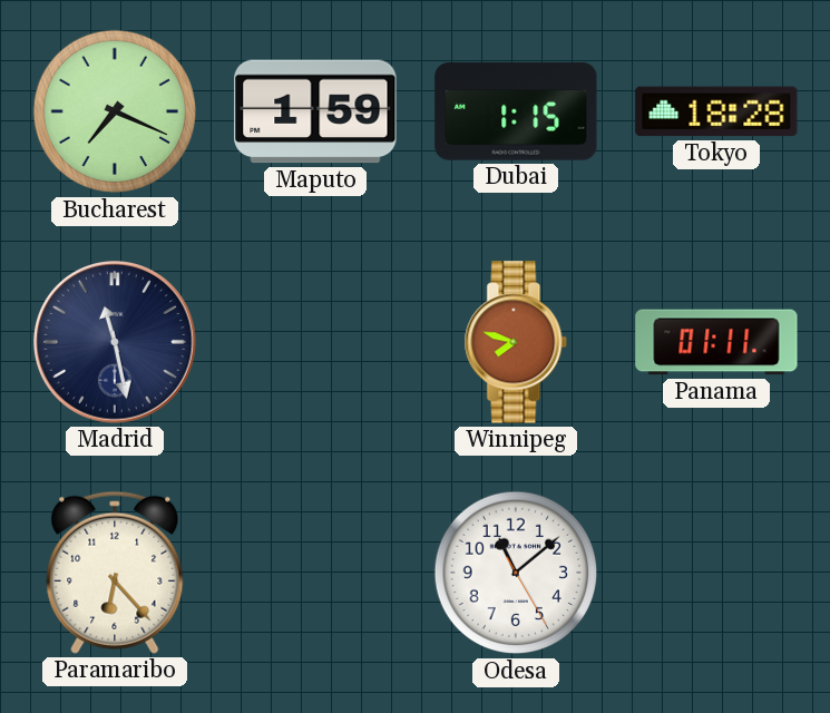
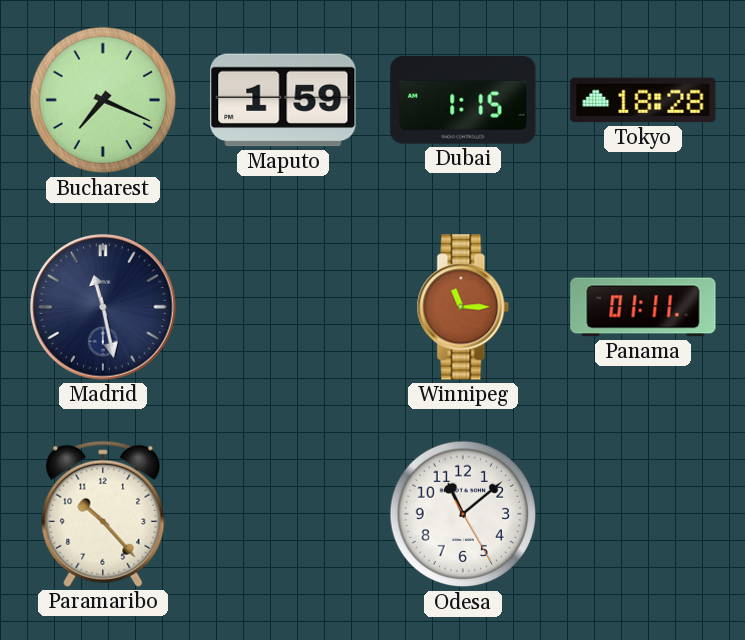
Winnipeg: 7:48 -> 11:15
Paramaribo: 6:23 -> 10:23
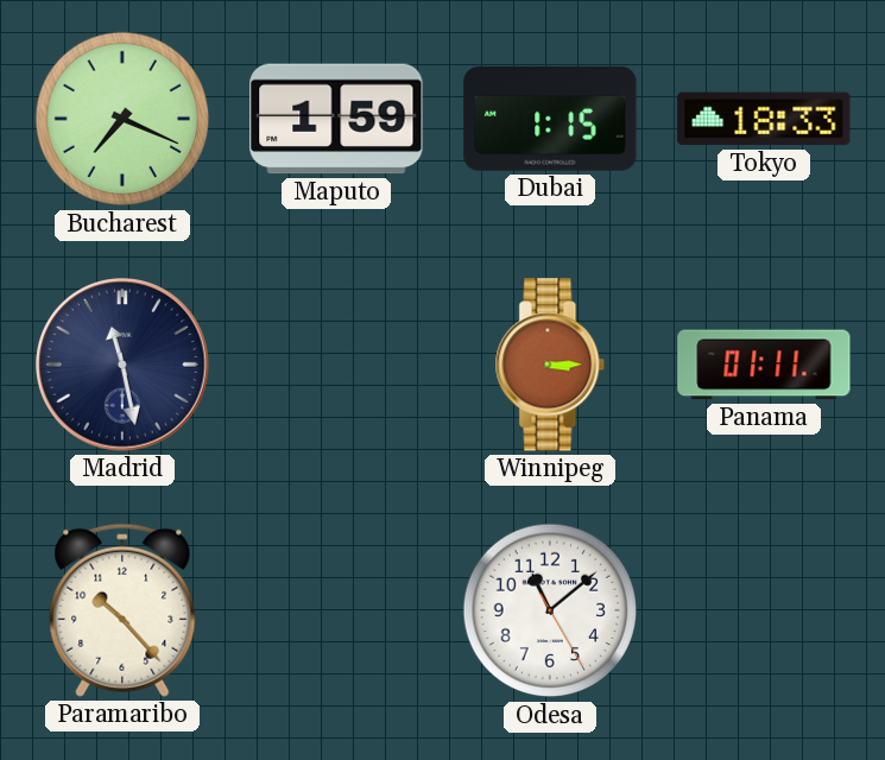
Tokyo: 18:28 -> 18:33
Winnipeg: 11:15 -> 3:15
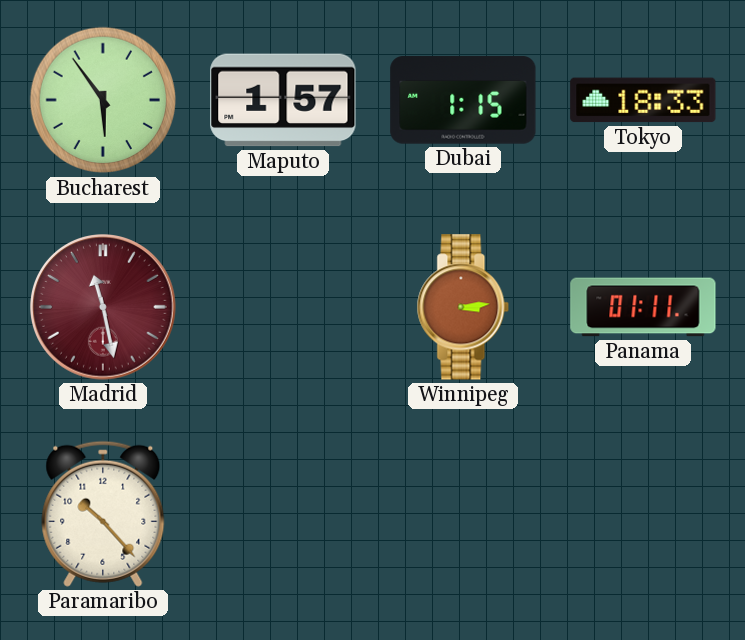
Bucharest: 7:19 -> 5:54
Maputo: 1:59 -> 1:57
Madrid dial: navy -> burgundy
Winnipeg: 3:15 -> 3:14
Odesa: 11:08 -> none
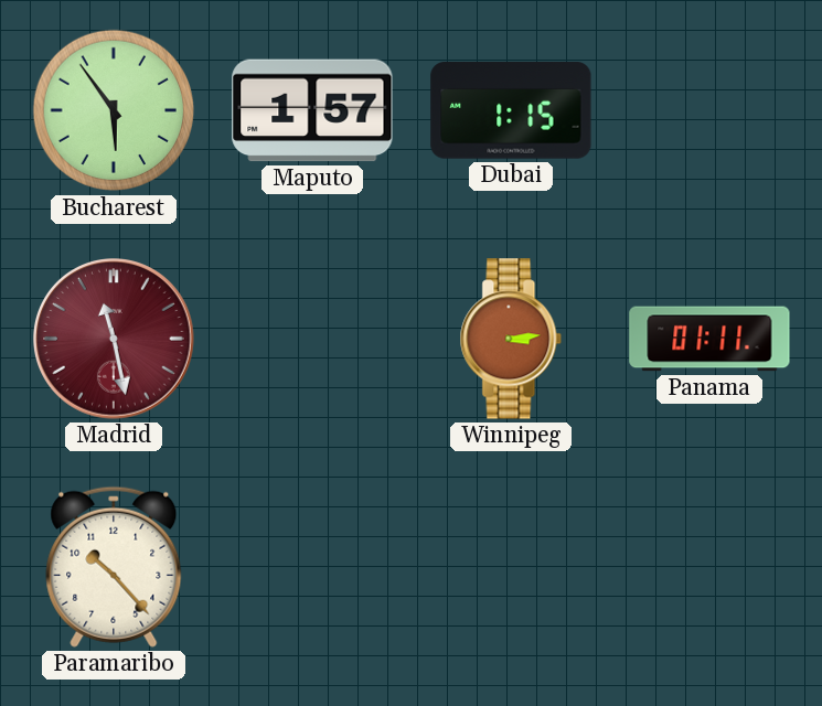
Tokyo: 18:33 -> none
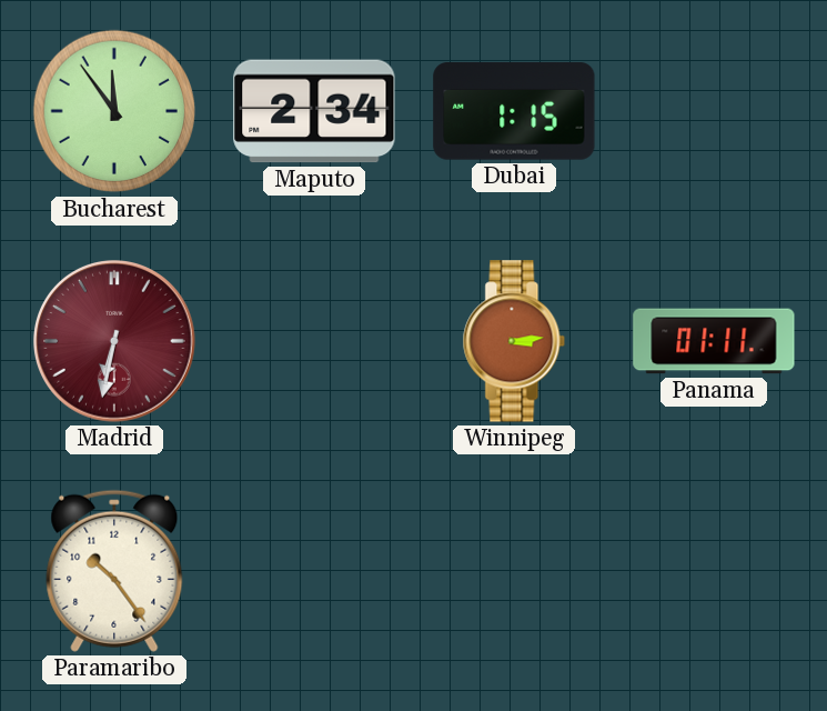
Bucharest: 5:54 -> 11:54
Maputo: 1:57 -> 2:34
Madrid: 11:28 -> 6:32
Paramaribo: 10:23 -> 10:24
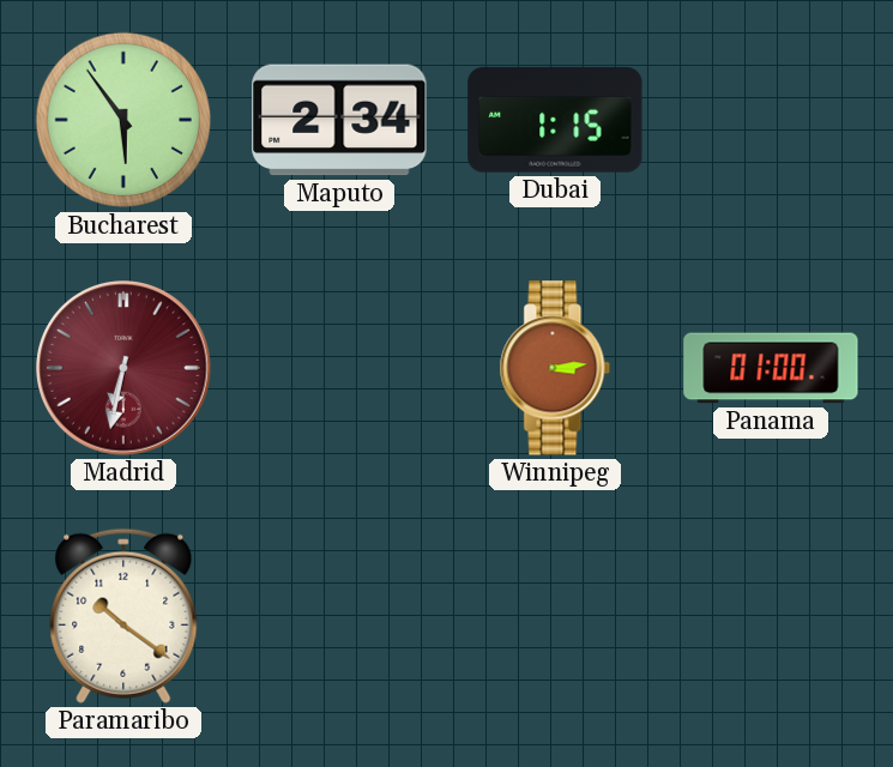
Bucharest: 11:54 -> 5:54
Panama: 01:11 -> 01:00
Paramaribo: 10:24 -> 10:21
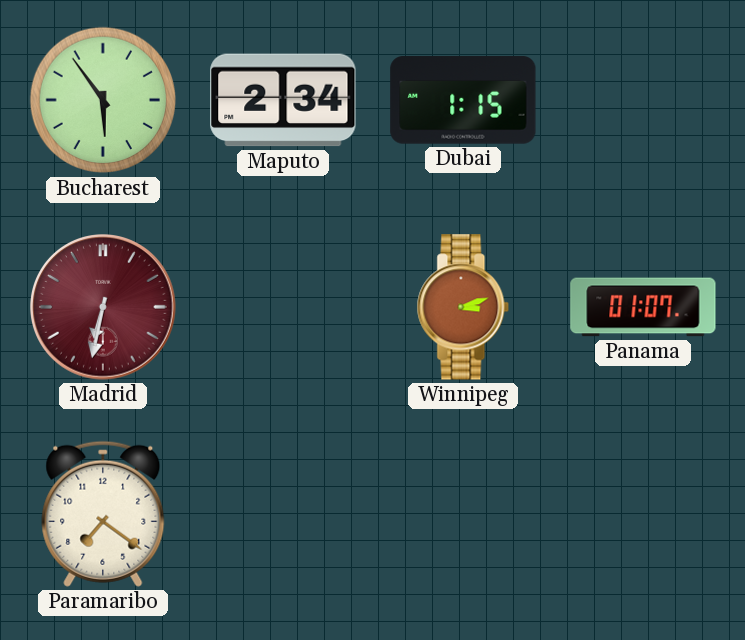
Winnipeg: 3:14 -> 3:12
Panama: 01:00 -> 01:07
Paramaribo: 10:21 -> 7:21
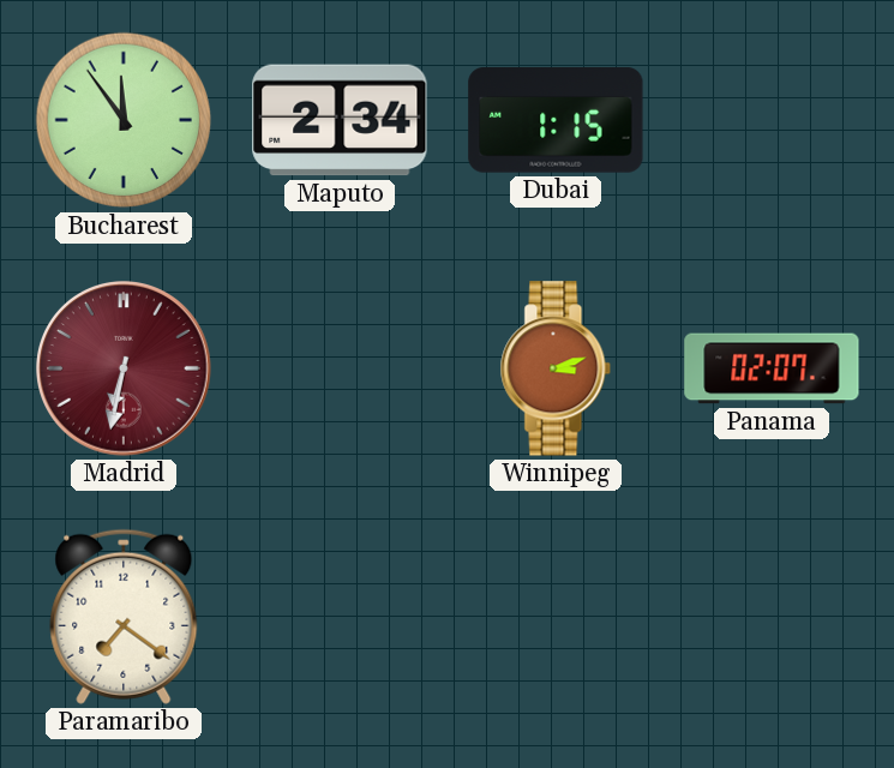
Bucharest: 5:54 -> 11:54
Panama: 01:07 -> 02:07
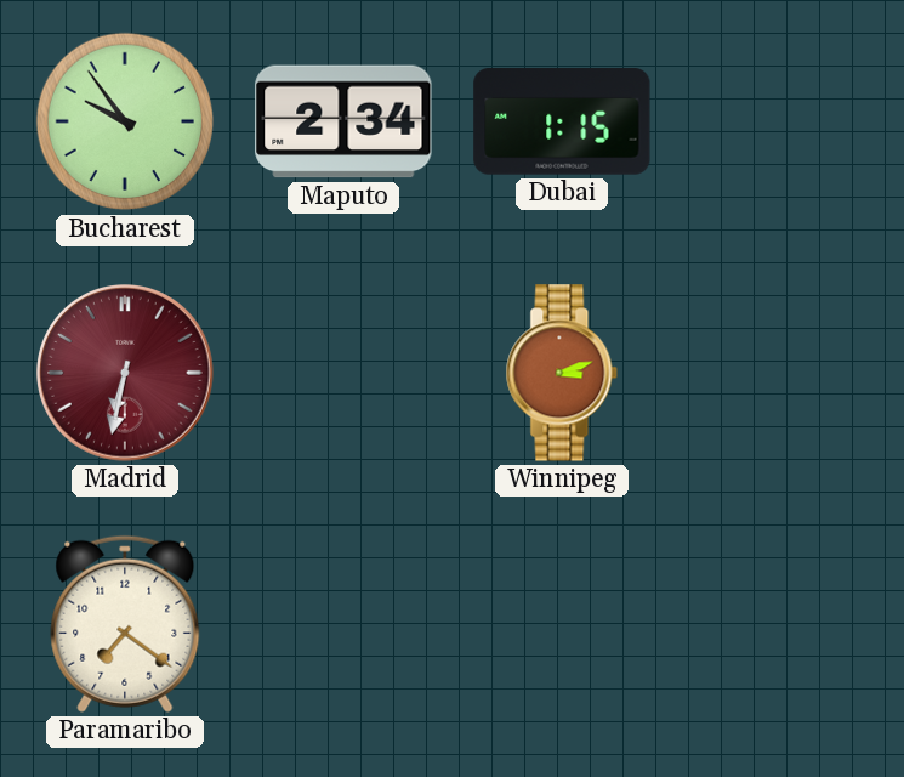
Bucharest: 11:54 -> 9:54
Panama: 02:07 -> none
